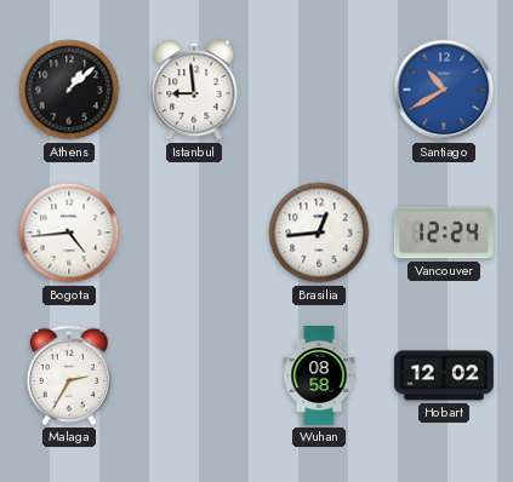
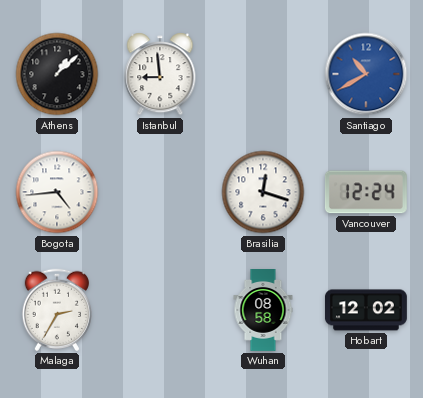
Brasilia: 12:44 -> 12:18
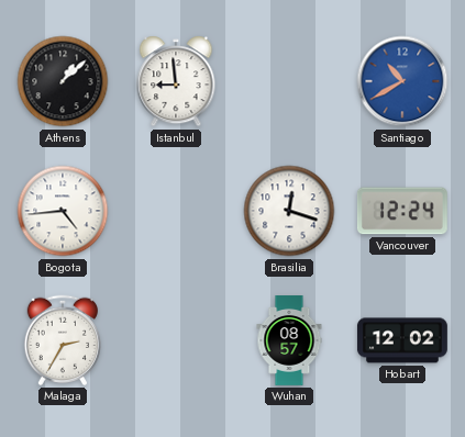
Wuhan: 08:58 -> 08:57
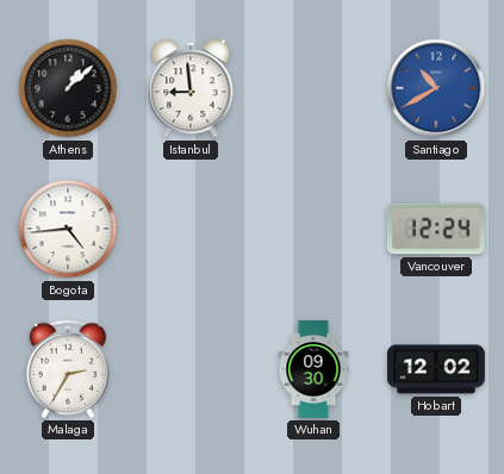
Brasilia: 12:18 -> none
Wuhan: 08:57 -> 09:30
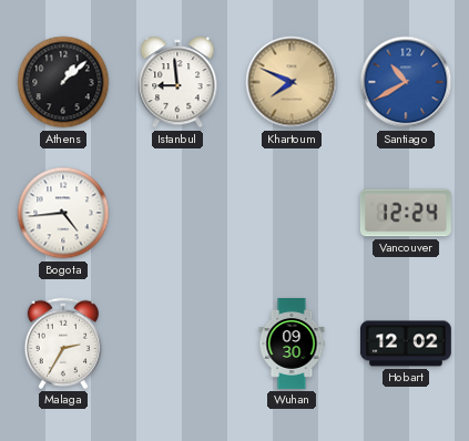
Khartoum: none -> 7:49
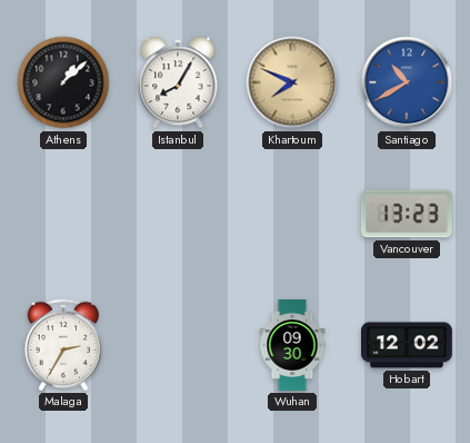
Istanbul: 8:59 -> 8:05
Bogota: 4:44 -> none
Vancouver: 12:24 -> 13:23
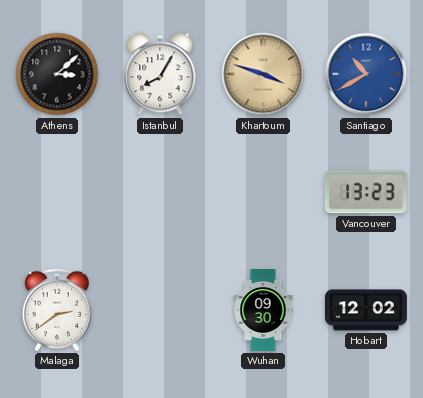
Athens: 1:08 -> 3:08
Khartoum: 7:49 -> 3:48
Malaga: 2:35 -> 2:39
